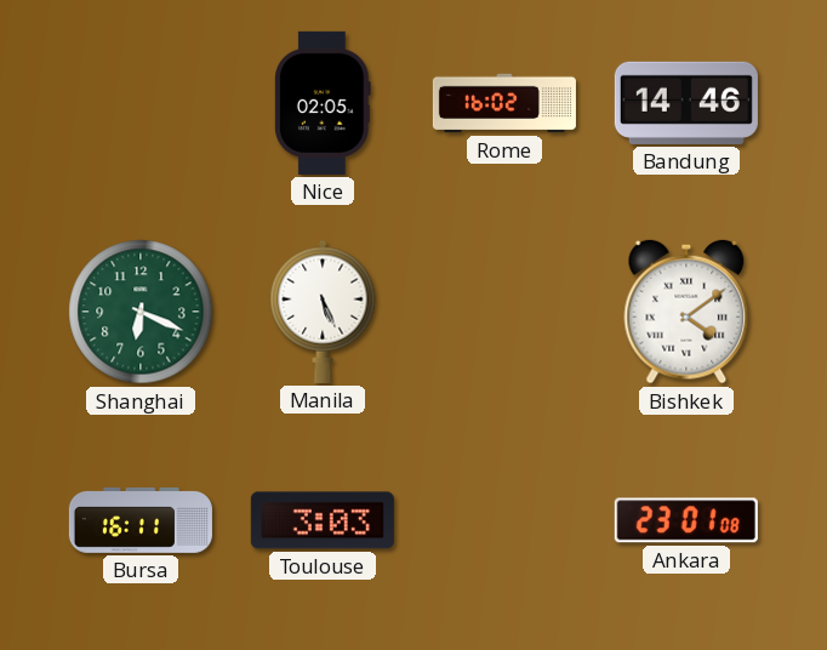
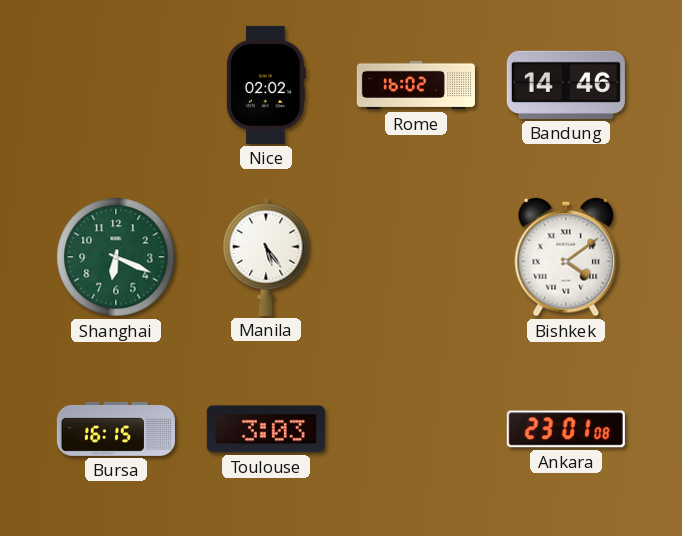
Nice: 02:05 -> 02:02
Manila: 5:26 -> 5:24
Bursa: 16:11 -> 16:15
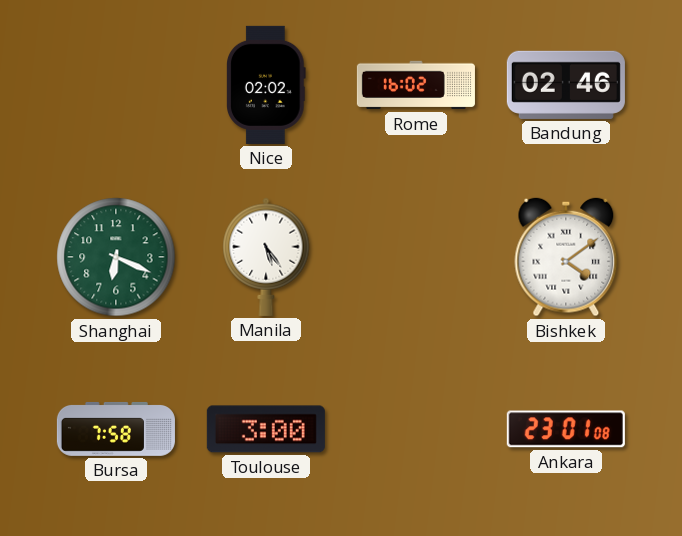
Bandung: 14:46 -> 02:46
Bursa: 16:15 -> 7:58
Toulouse: 3:03 -> 3:00
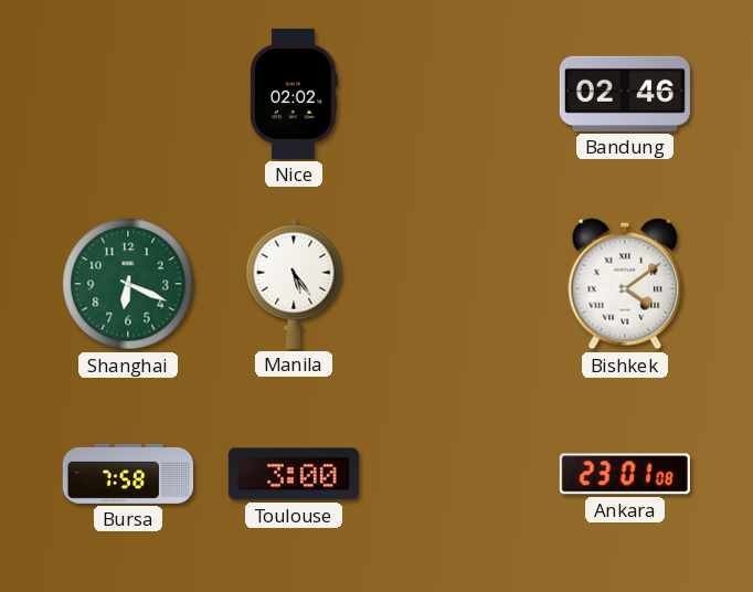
Rome: 16:02 -> none
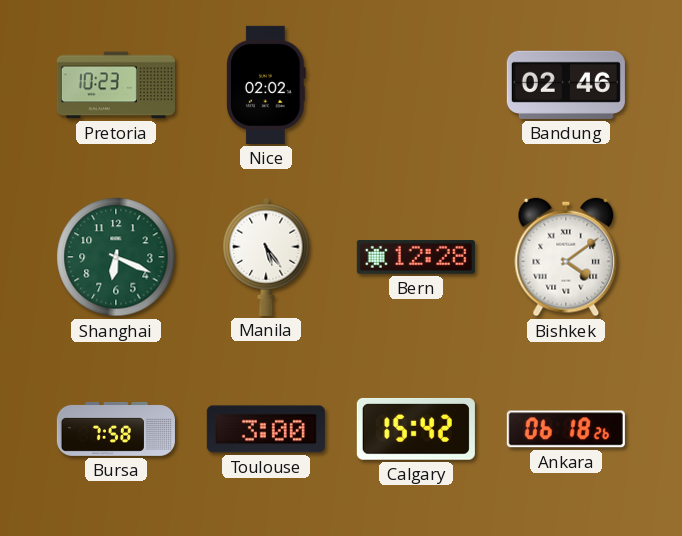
Pretoria: none -> 10:23
Bern: none -> 12:28
Calgary: none -> 15:42
Ankara: 23:01 -> 06:18
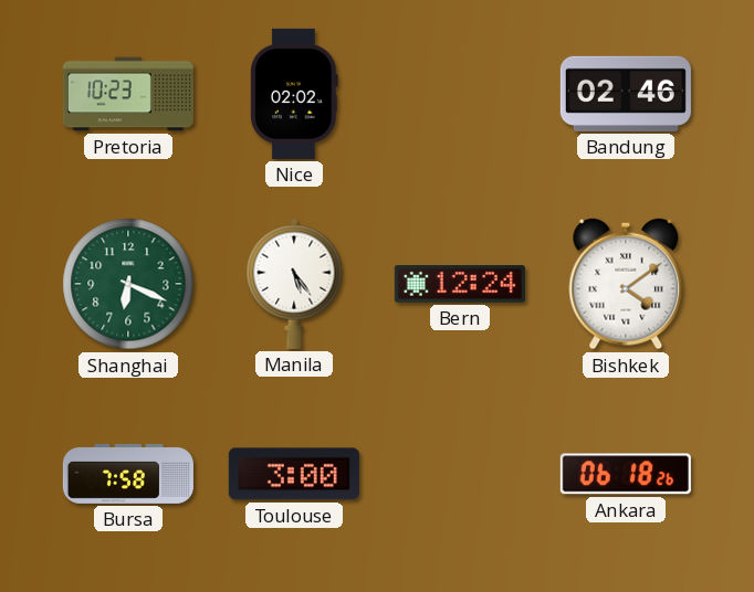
Bern: 12:28 -> 12:24
Calgary: 15:42 -> none
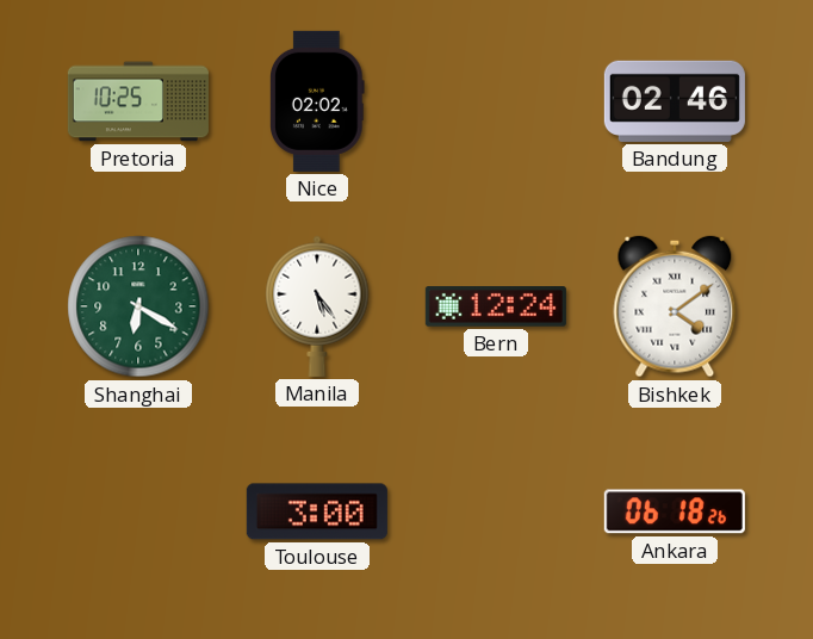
Pretoria: 10:23 -> 10:25
Shanghai: 6:19 -> 6:20
Bursa: 7:58 -> none
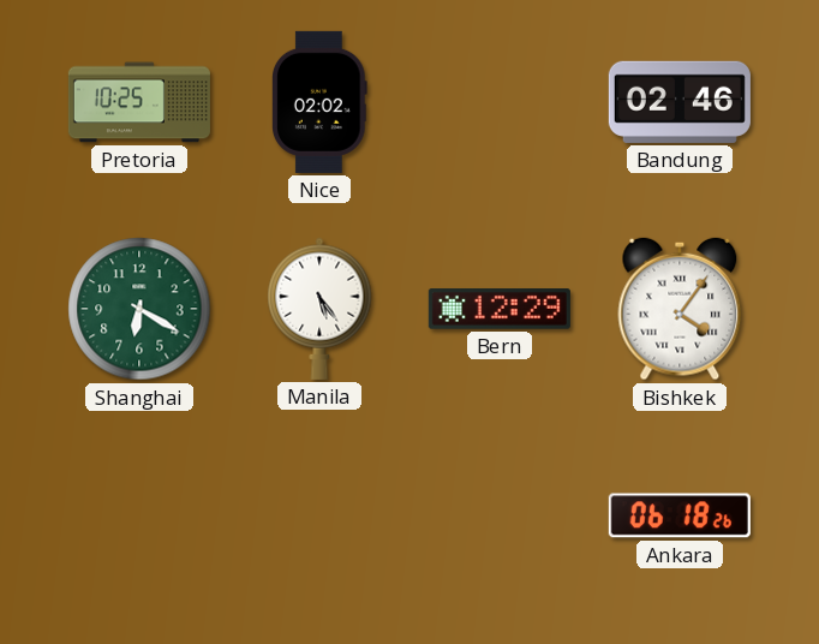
Bern: 12:24 -> 12:29
Bishkek: 4:09 -> 4:06
Toulouse: 3:00 -> none
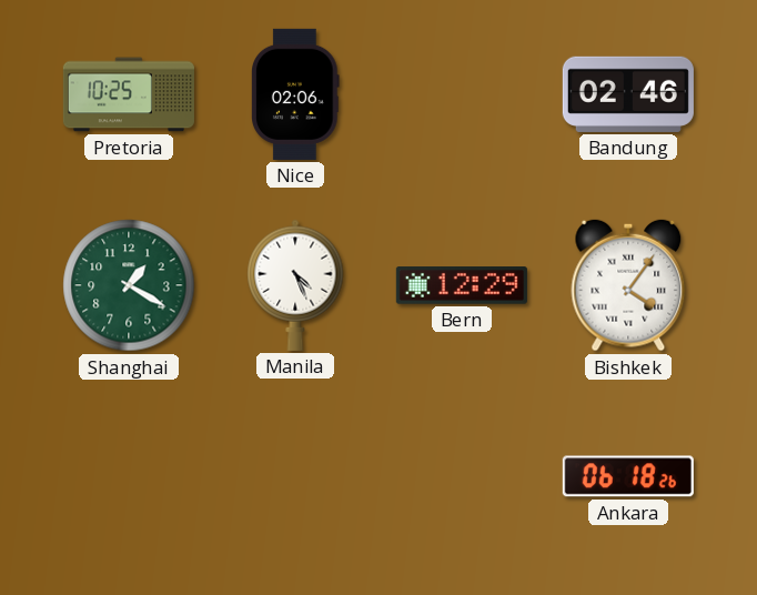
Nice: 02:02 -> 02:06
Shanghai: 6:20 -> 1:20
Manila: 5:24 -> 4:26
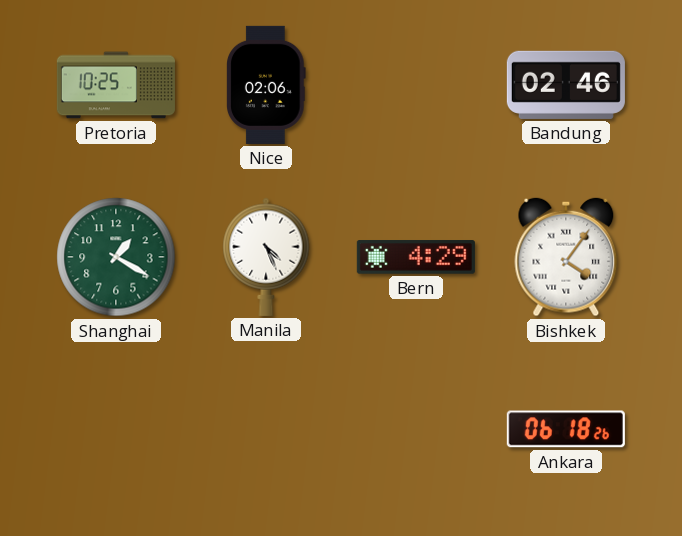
Bern: 12:29 -> 4:29
